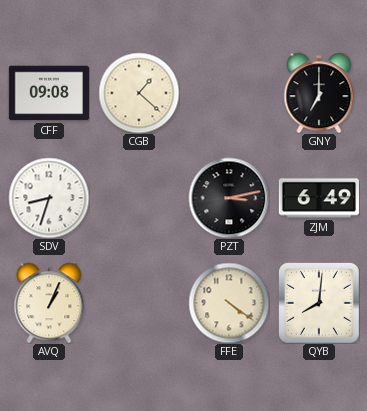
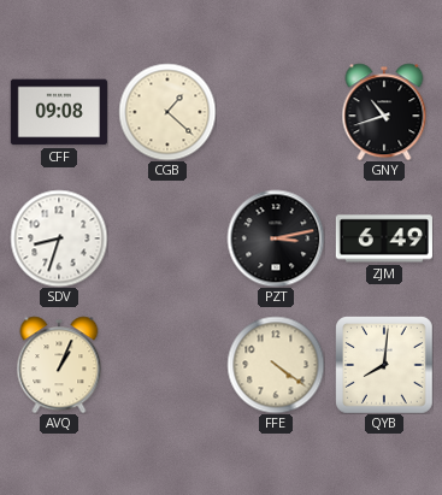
GNY: 7:00 -> 10:42
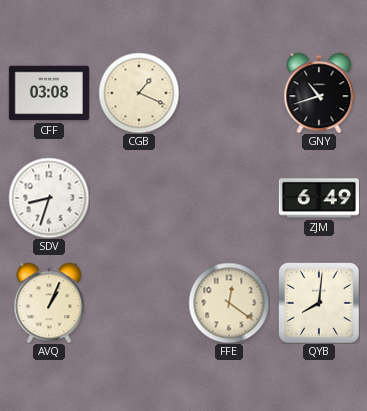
CFF: 09:08 -> 03:08
CGB: 1:22 -> 1:19
PZT: 3:13 -> none
FFE: 4:21 -> 12:21
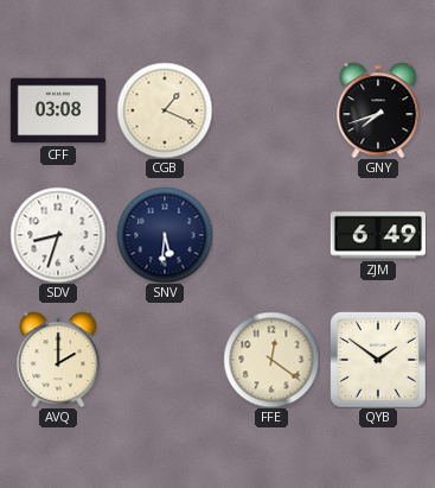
GNY: 10:42 -> 7:42
SNV: none -> 5:31
AVQ: 1:04 -> 2:00
QYB: 8:01 -> 1:51
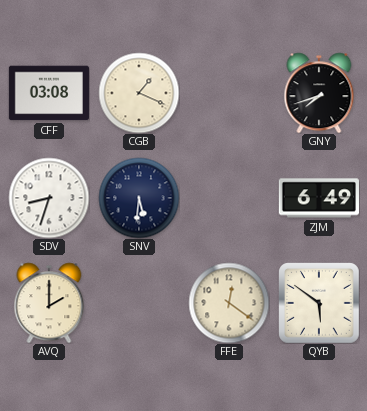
QYB: 1:51 -> 5:51
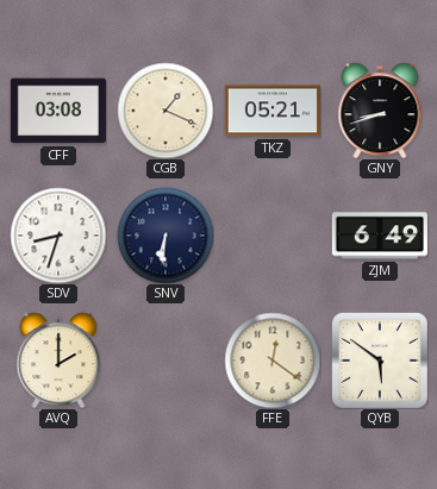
TKZ: none -> 05:21
GNY: 7:42 -> 8:42
SNV: 5:31 -> 6:31
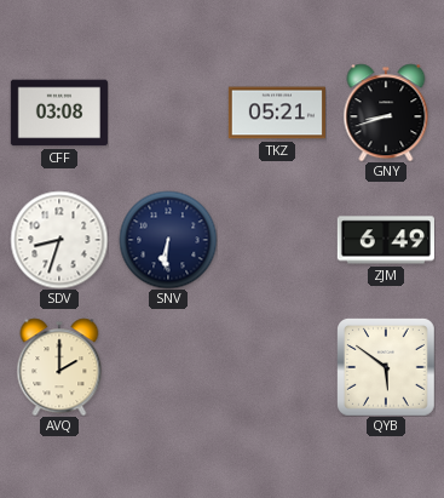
CGB: 1:19 -> none
FFE: 12:21 -> none
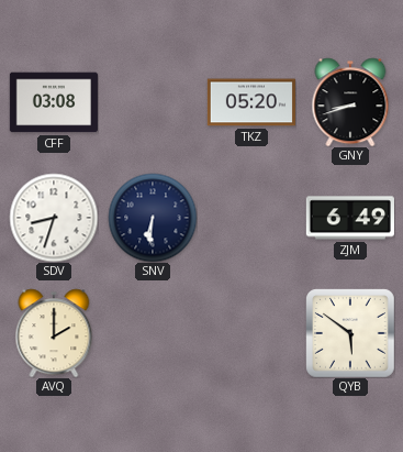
TKZ: 05:21 -> 05:20
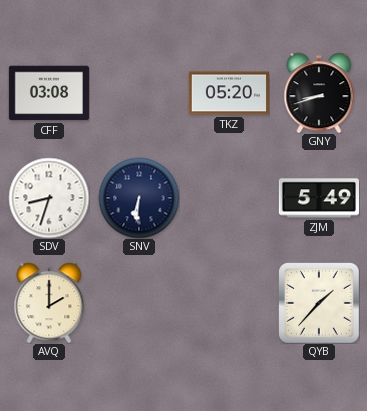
ZJM: 6:49 -> 5:49
QYB: 5:51 -> 1:37
